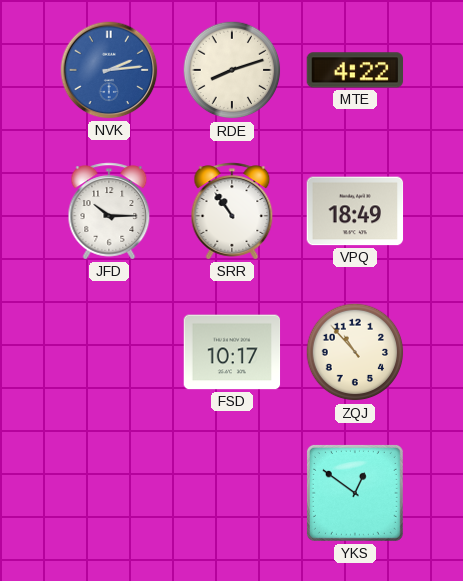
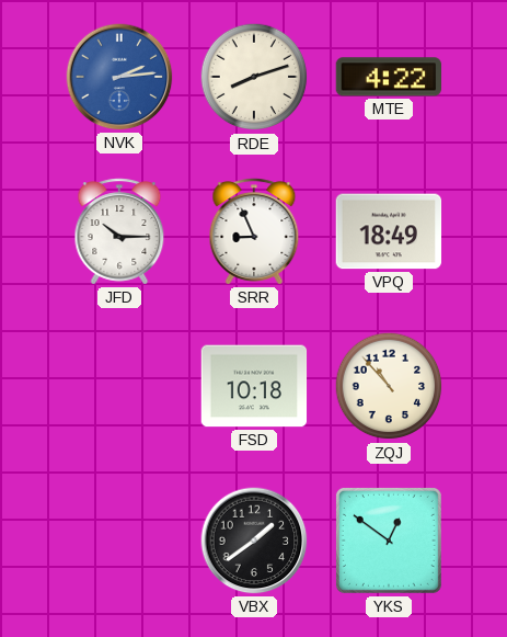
SRR: 10:54 -> 8:56
FSD: 10:17 -> 10:18
VBX: none -> 1:39
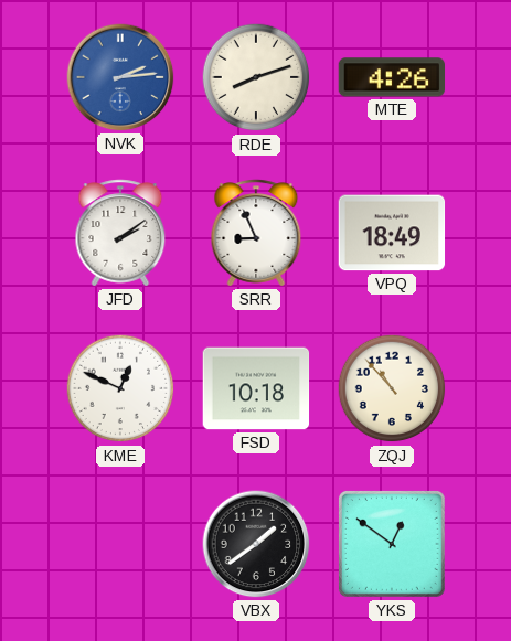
MTE: 4:22 -> 4:26
JFD: 10:15 -> 2:09
KME: none -> 12:49
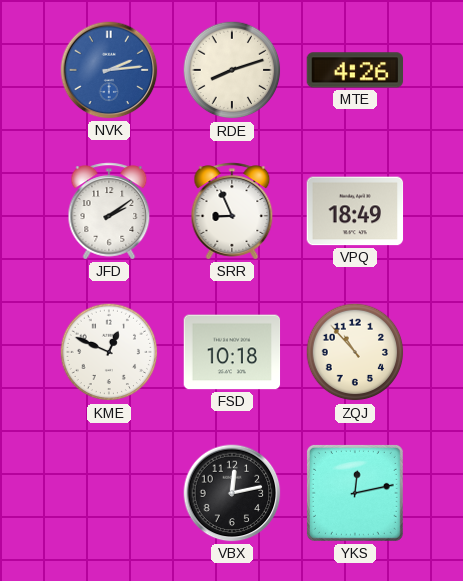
VBX: 1:39 -> 12:13
YKS: 12:51 -> 12:13
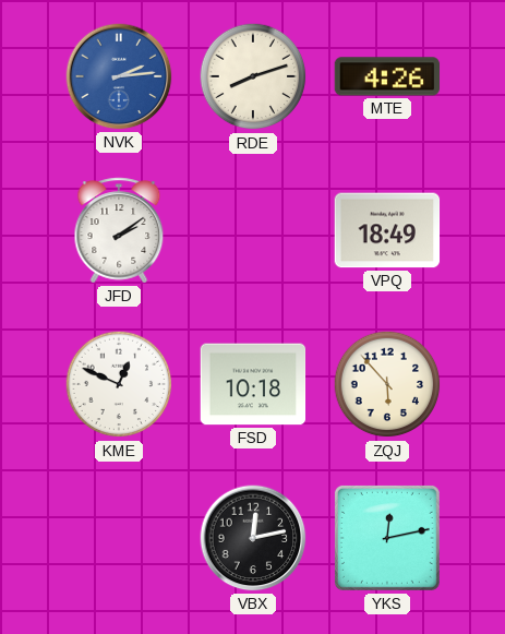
SRR: 8:56 -> none
ZQJ: 10:53 -> 5:53
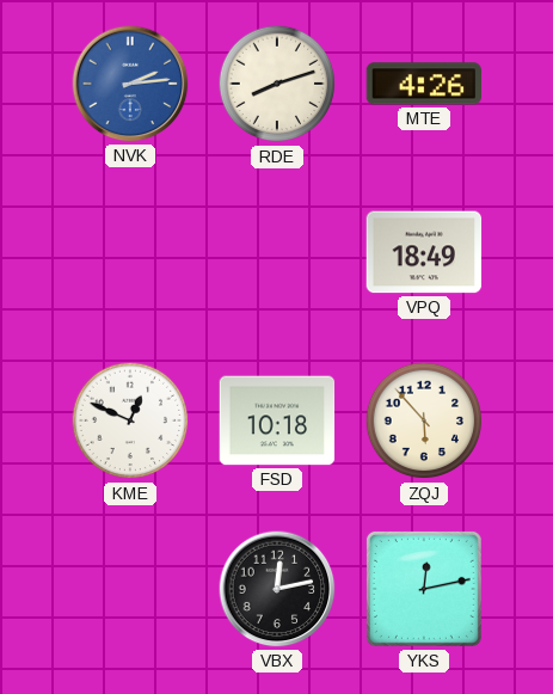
JFD: 2:09 -> none
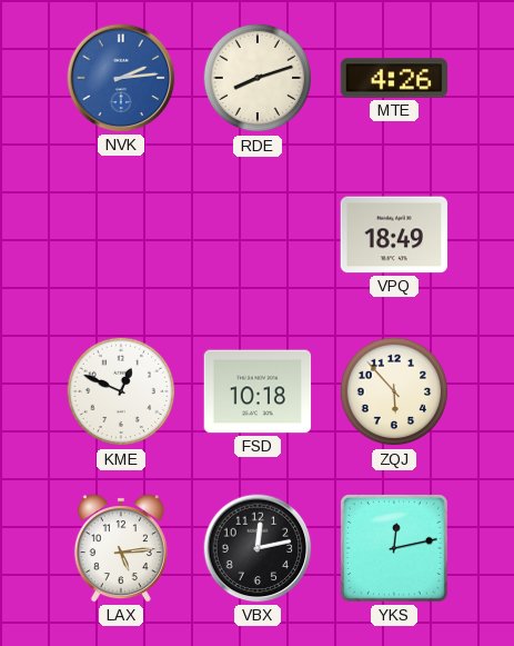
LAX: none -> 5:14
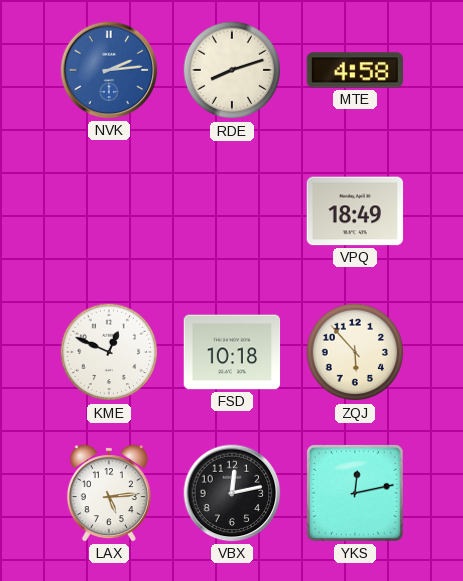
MTE: 4:26 -> 4:58
